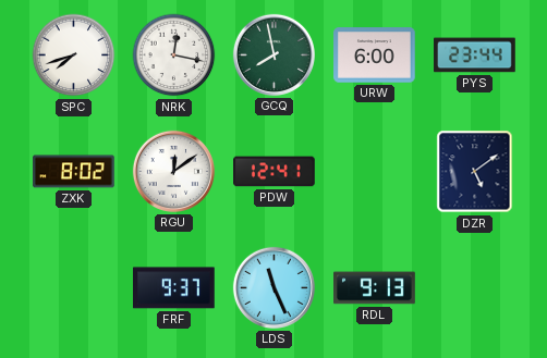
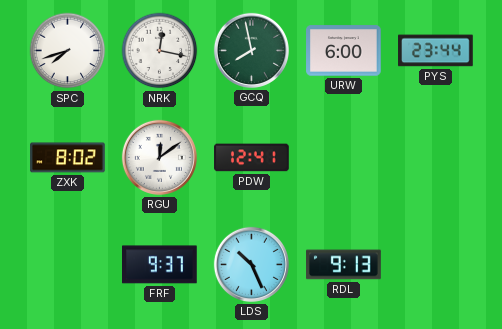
DZR: 5:09 -> none
LDS: 11:26 -> 10:26
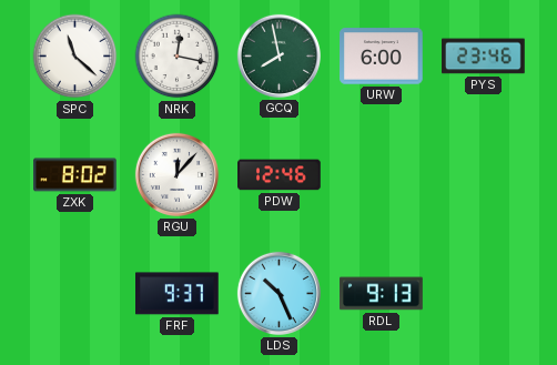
SPC: 7:42 -> 11:22
PYS: 23:44 -> 23:46
RGU: 12:09 -> 12:07
PDW: 12:41 -> 12:46
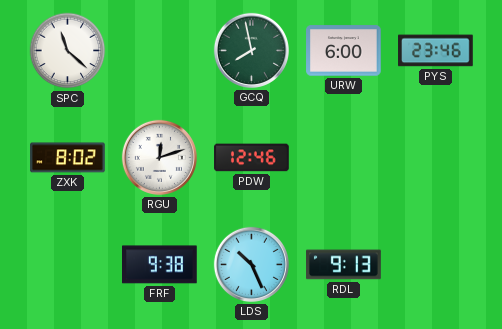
NRK: 12:17 -> none
RGU: 12:07 -> 12:12
FRF: 9:37 -> 9:38
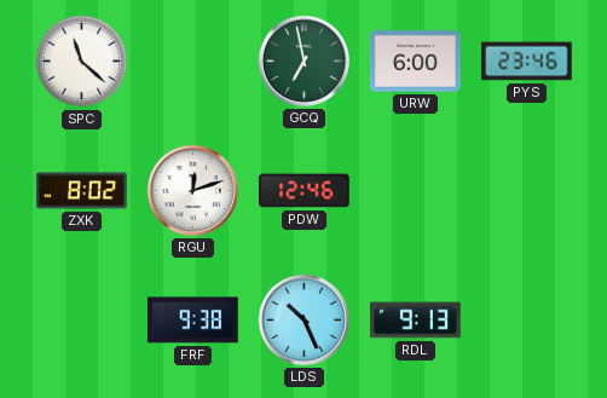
GCQ: 7:58 -> 6:58
